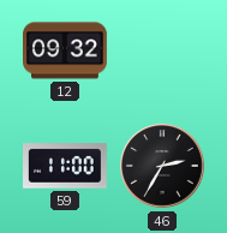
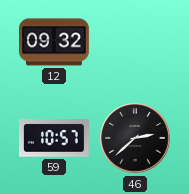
59: 11:00 -> 10:57
46: 2:35 -> 2:38
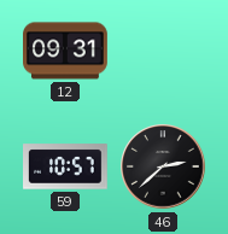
12: 09:32 -> 09:31
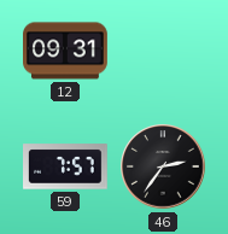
59: 10:57 -> 7:57
46: 2:38 -> 2:36
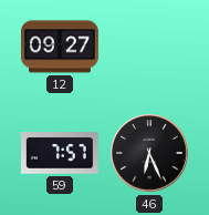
12: 09:31 -> 09:27
46: 2:36 -> 6:26
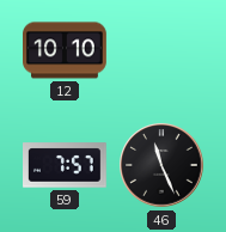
12: 09:27 -> 10:10
46: 6:26 -> 11:26
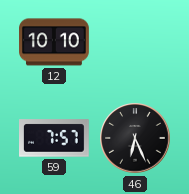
46: 11:26 -> 6:26
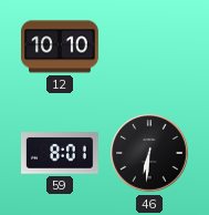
59: 7:57 -> 8:01
46: 6:26 -> 6:31
